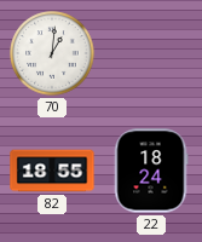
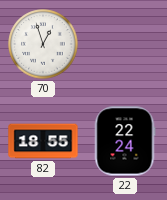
70: 1:01 -> 12:57
22: 18:24 -> 22:24
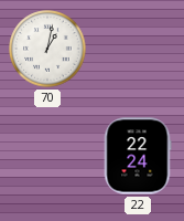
70: 12:57 -> 1:02
82: 18:55 -> none
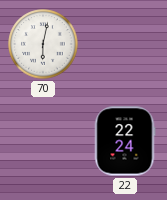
70: 1:02 -> 6:02
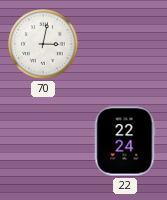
70: 6:02 -> 3:02
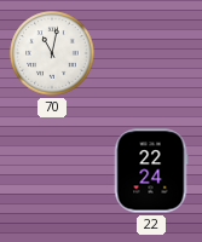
70: 3:02 -> 11:02
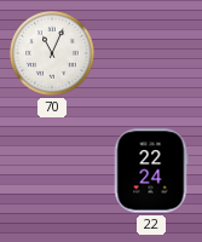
70: 11:02 -> 11:04
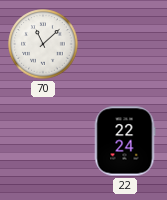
70: 11:04 -> 11:08
